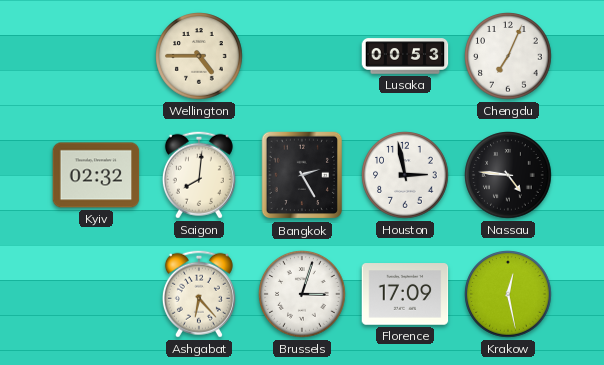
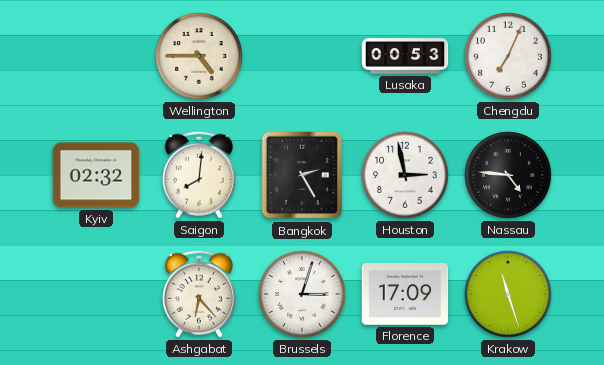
Krakow: 12:28 -> 11:27
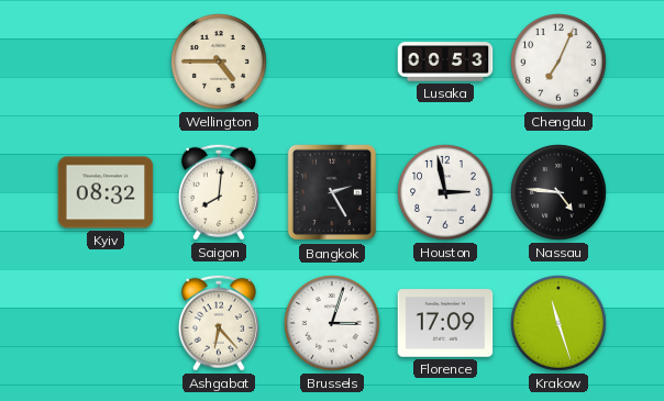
Kyiv: 02:32 -> 08:32
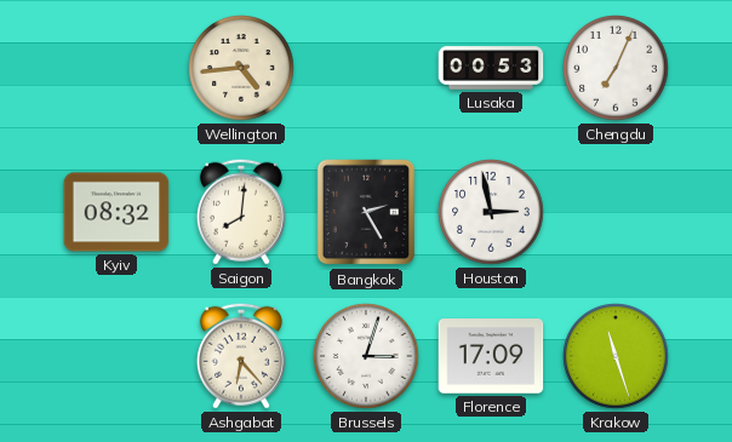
Wellington: 4:45 -> 4:44
Nassau: 4:46 -> none
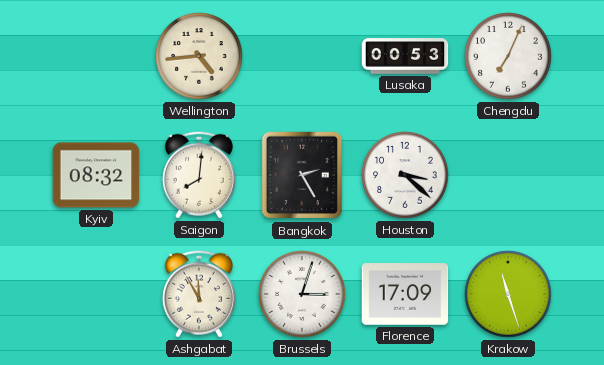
Houston: 2:58 -> 3:22
Ashgabat: 6:23 -> 11:55
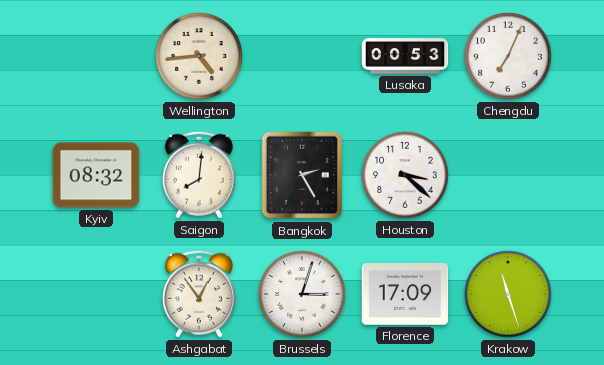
Ashgabat: 11:55 -> 12:54
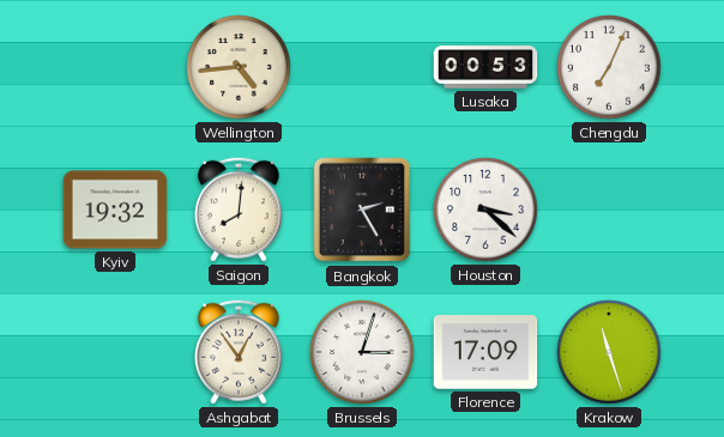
Kyiv: 08:32 -> 19:32
